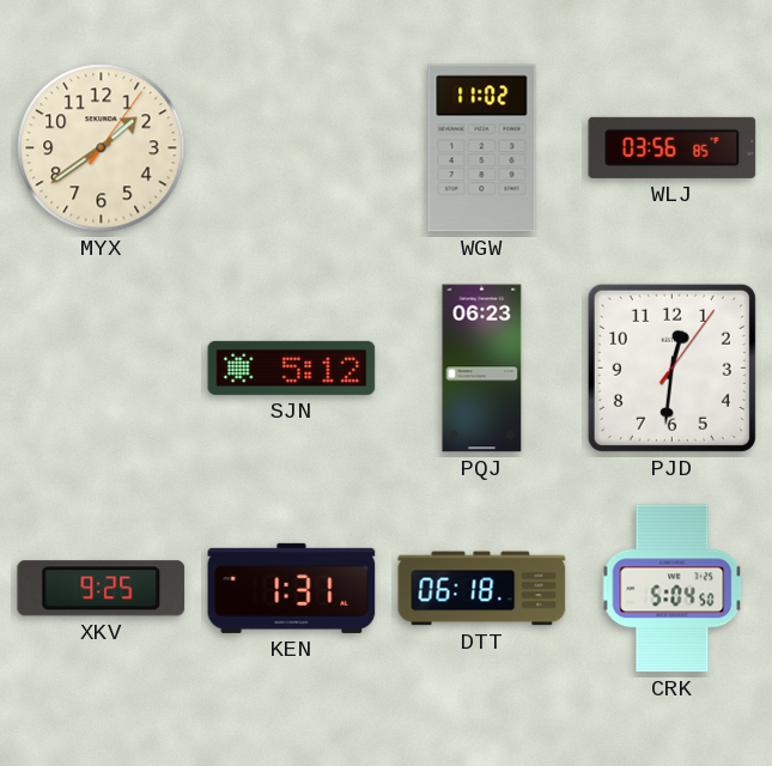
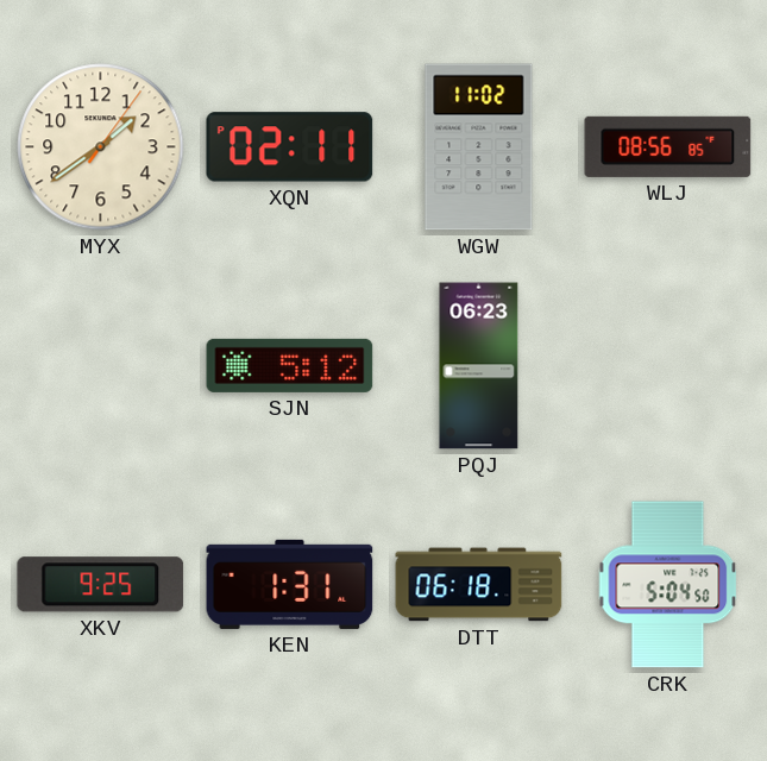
XQN: none -> 02:11
WLJ: 03:56 -> 08:56
PJD: 12:31 -> none
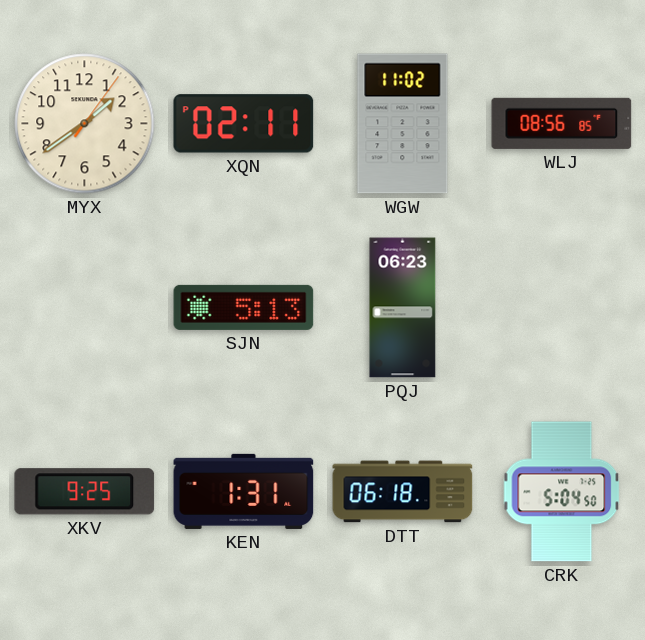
SJN: 5:12 -> 5:13
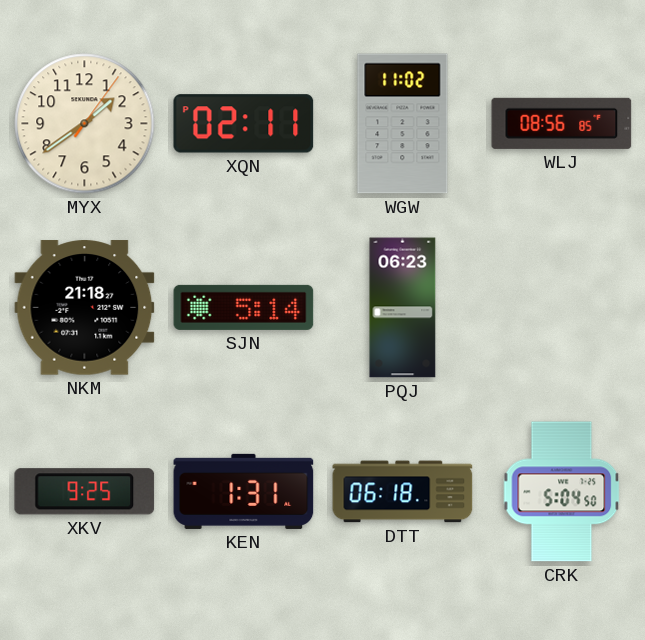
NKM: none -> 21:18
SJN: 5:13 -> 5:14
